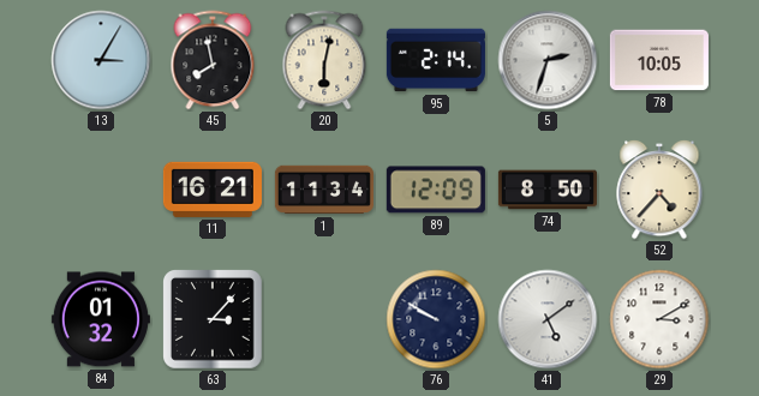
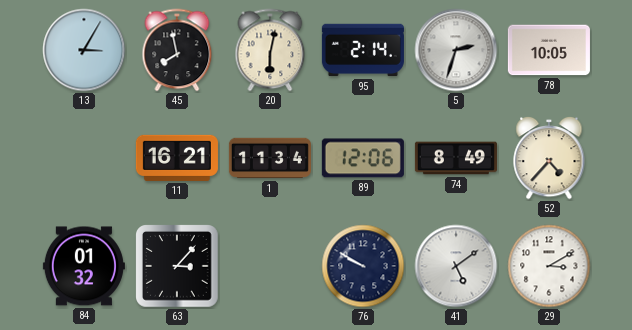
89: 12:09 -> 12:06
74: 8:50 -> 8:49
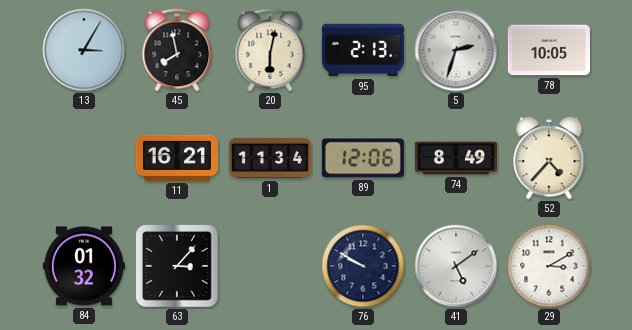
95: 2:14 -> 2:13
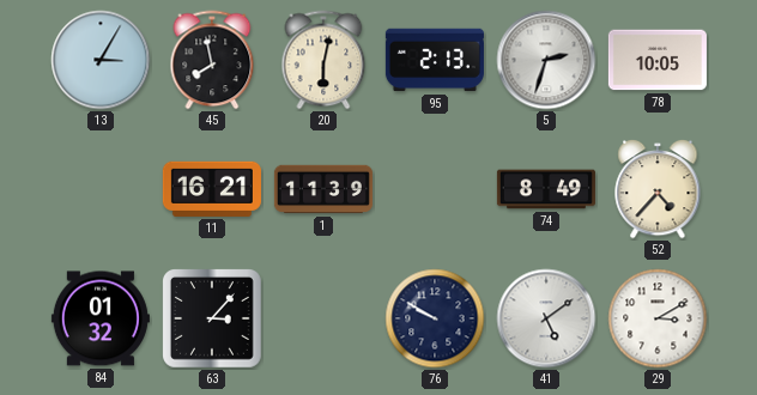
1: 11:34 -> 11:39
89: 12:06 -> none
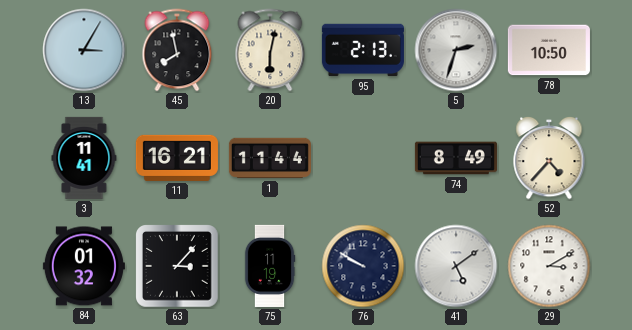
78: 10:05 -> 10:50
3: none -> 11:41
1: 11:39 -> 11:44
75: none -> 11:19
